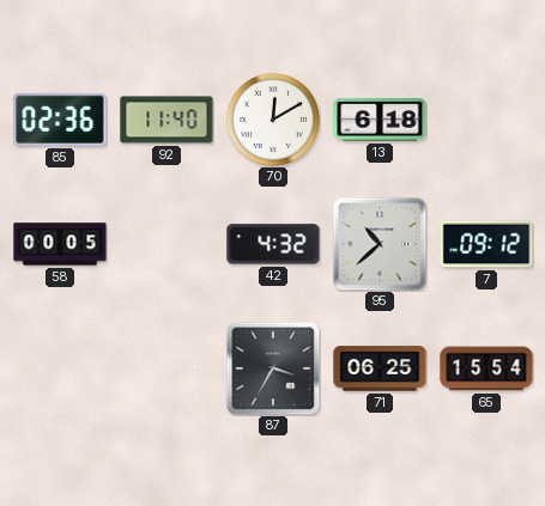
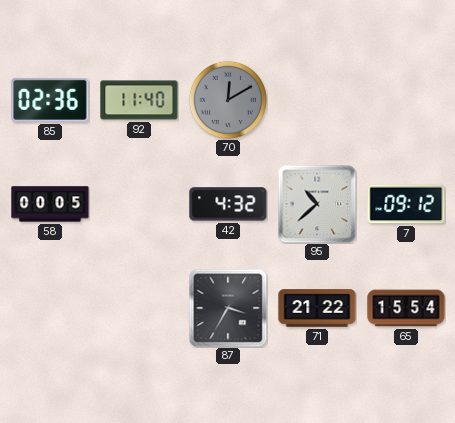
70 dial: white -> grey
13: 6:18 -> none
71: 06:25 -> 21:22
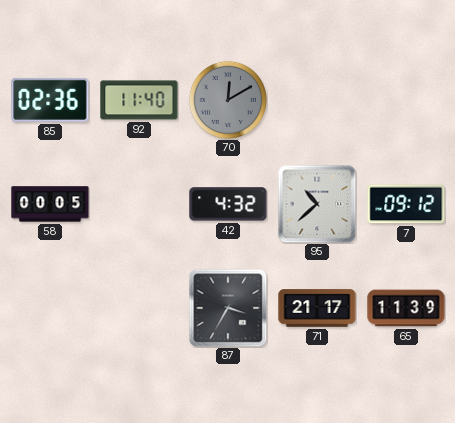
71: 21:22 -> 21:17
65: 15:54 -> 11:39
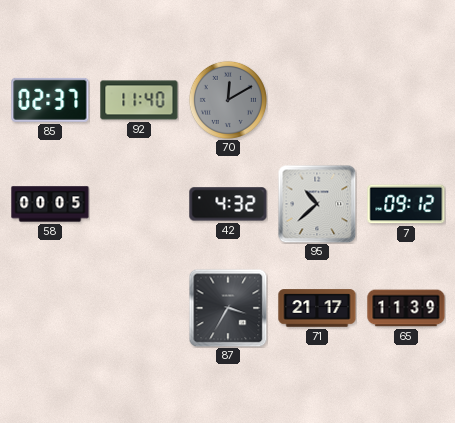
85: 02:36 -> 02:37
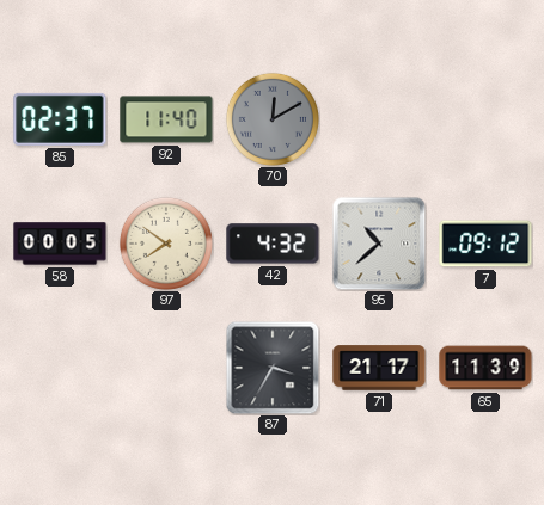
97: none -> 7:51
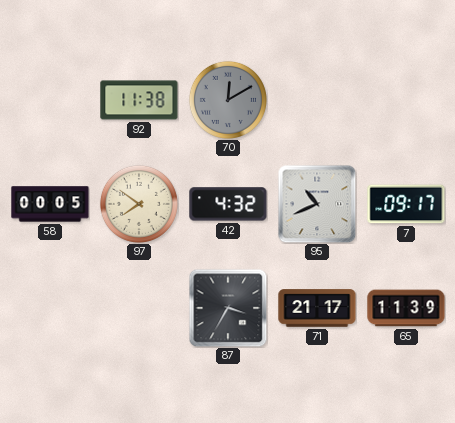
85: 02:37 -> none
92: 11:40 -> 11:38
95: 10:38 -> 10:41
7: 09:12 -> 09:17
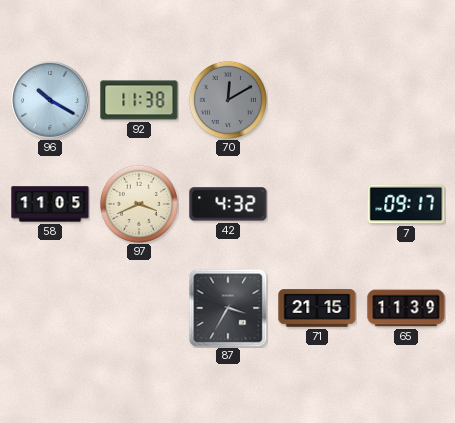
96: none -> 10:20
58: 00:05 -> 11:05
97: 7:51 -> 3:41
95: 10:41 -> none
71: 21:17 -> 21:15
